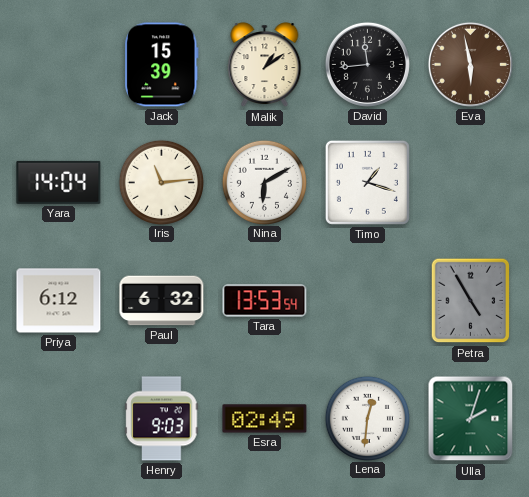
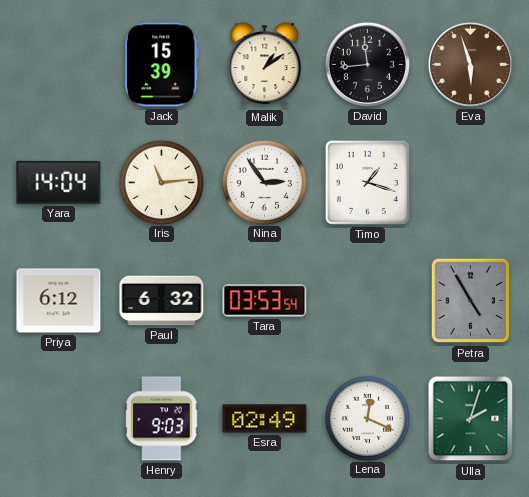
Eva: 5:58 -> 5:57
Nina: 6:10 -> 2:54
Tara: 13:53 -> 03:53
Lena: 12:31 -> 12:19
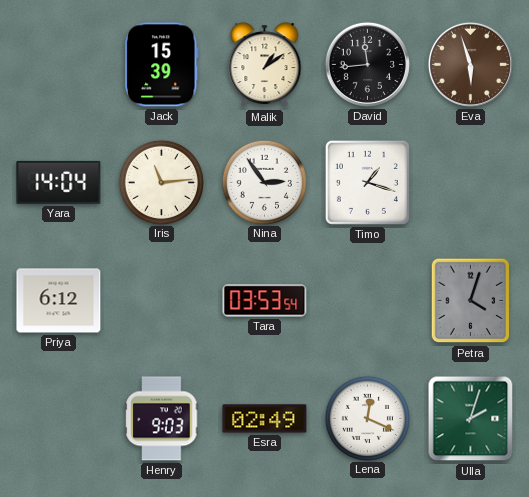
Paul: 6:32 -> none
Petra: 4:55 -> 4:03
